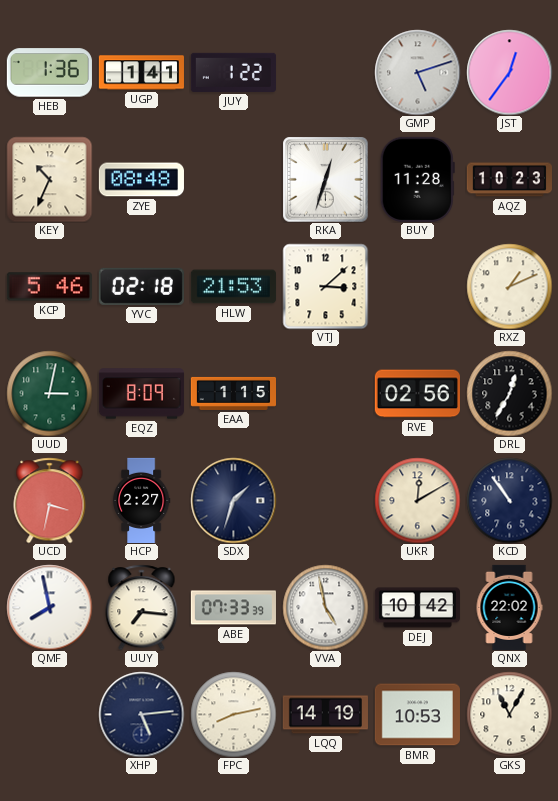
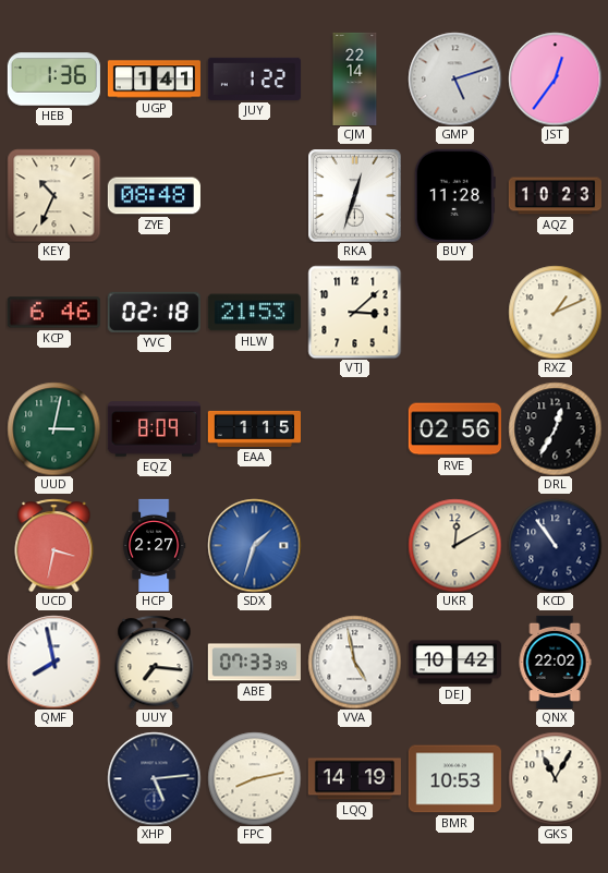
CJM: none -> 22:14
KCP: 5:46 -> 6:46
SDX dial: navy -> blue
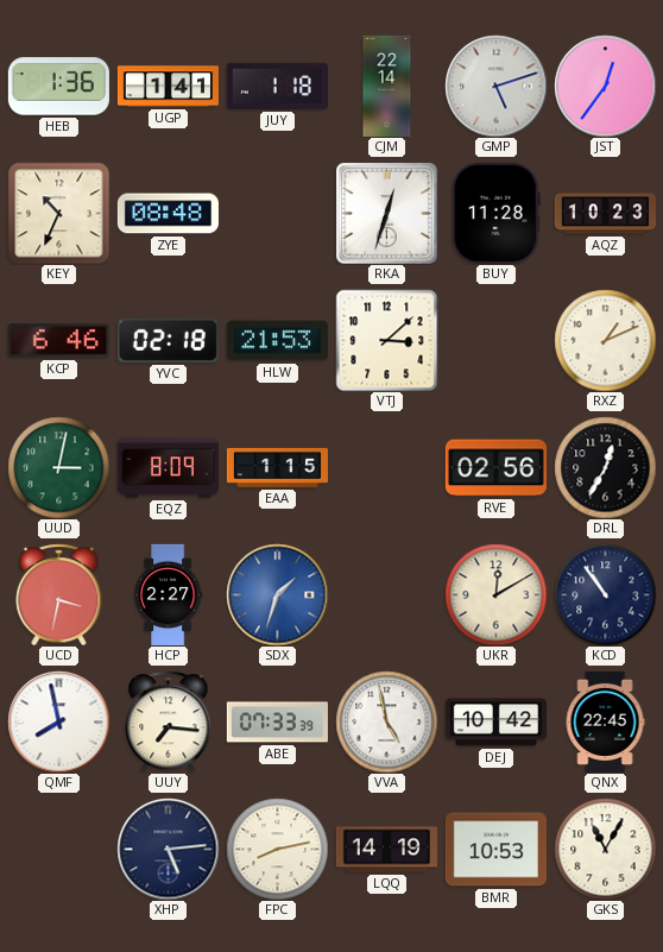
JUY: 1:22 -> 1:18
QNX: 22:02 -> 22:45
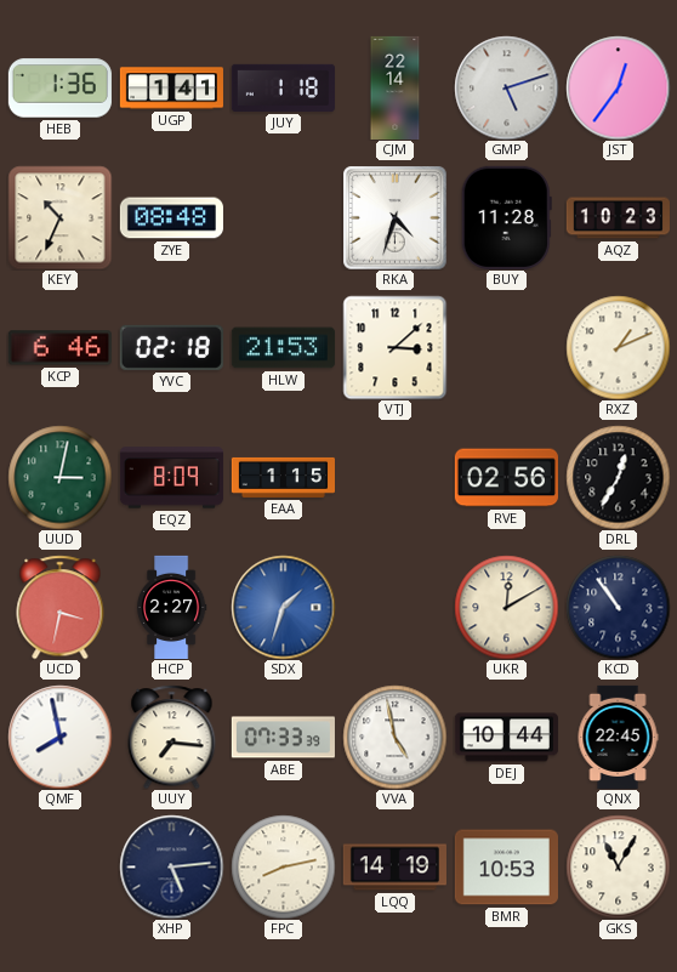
RKA: 12:33 -> 4:33
DEJ: 10:42 -> 10:44
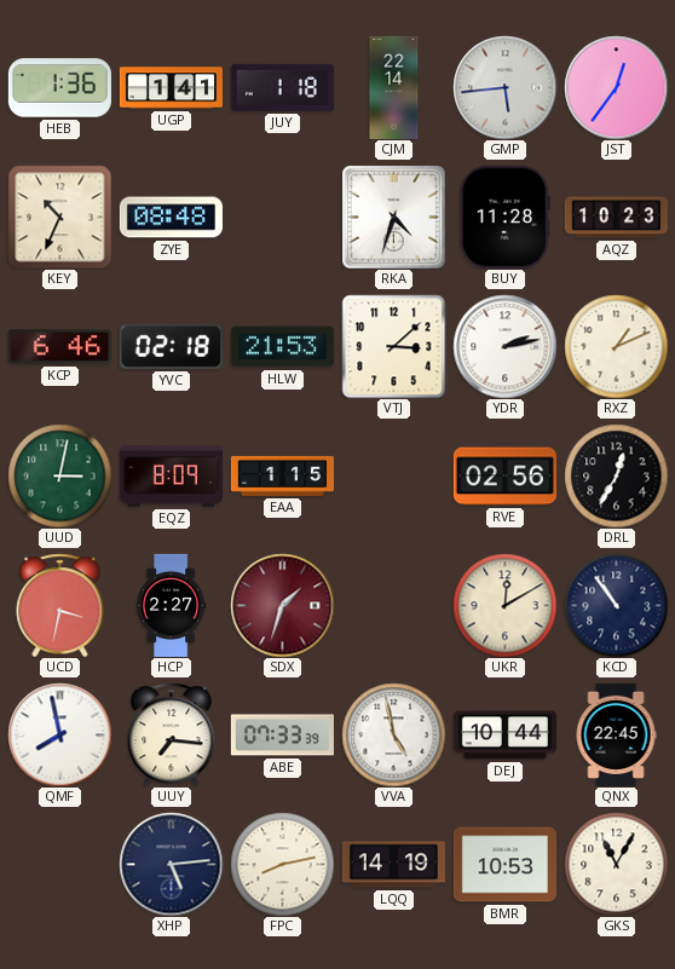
GMP: 5:12 -> 5:44
YDR: none -> 2:13
SDX dial: blue -> burgundy
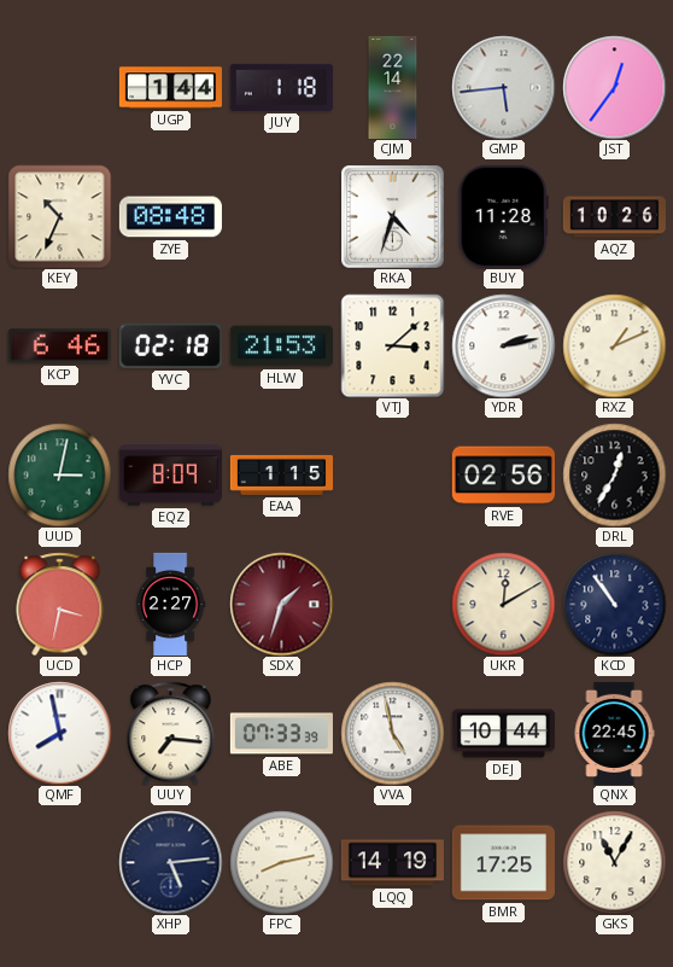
HEB: 1:36 -> none
UGP: 1:41 -> 1:44
AQZ: 10:23 -> 10:26
BMR: 10:53 -> 17:25
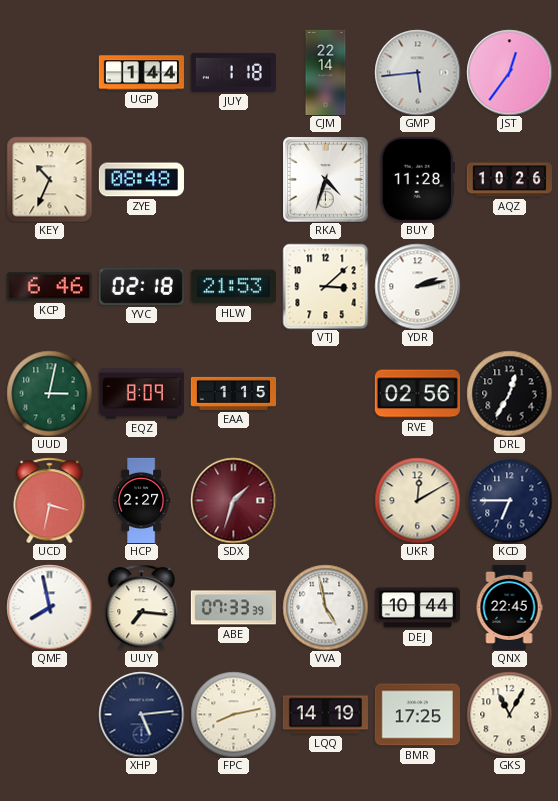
RXZ: 1:11 -> none
KCD: 10:54 -> 6:45
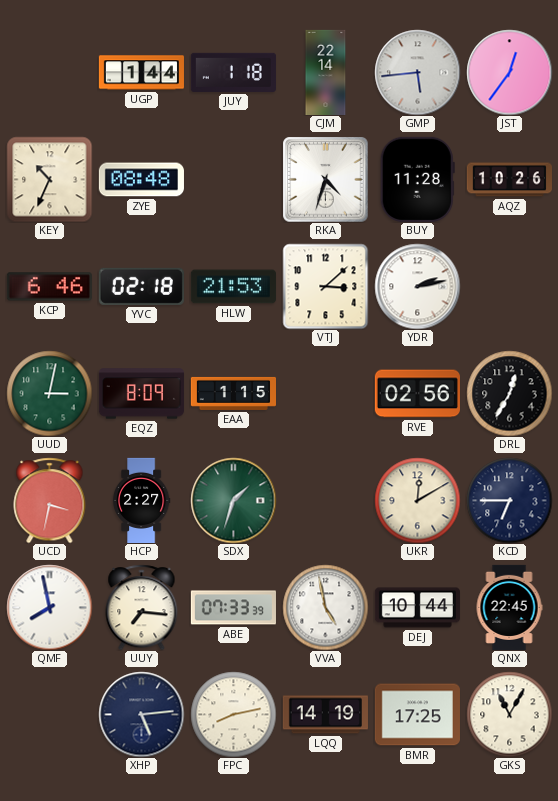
SDX dial: burgundy -> green
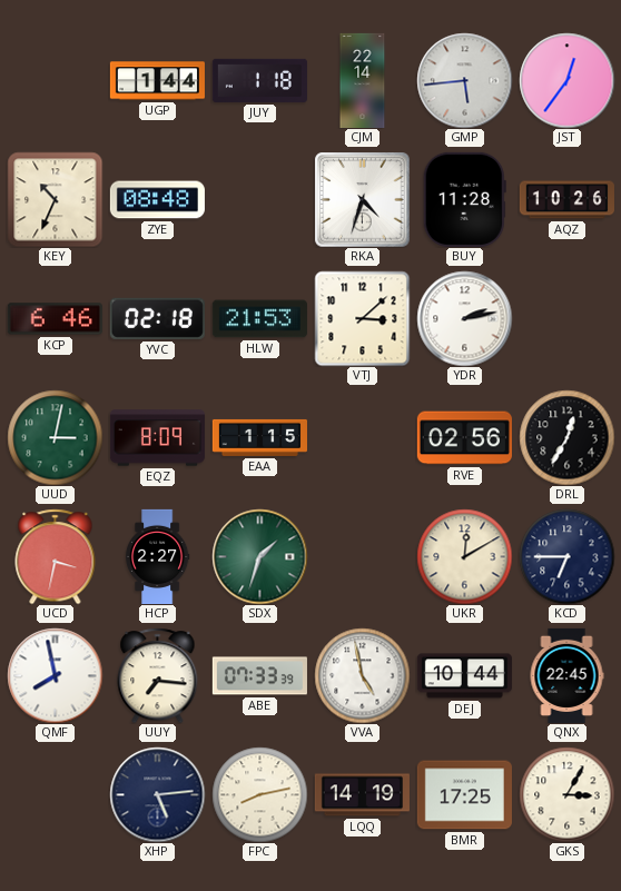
GKS: 11:05 -> 3:05
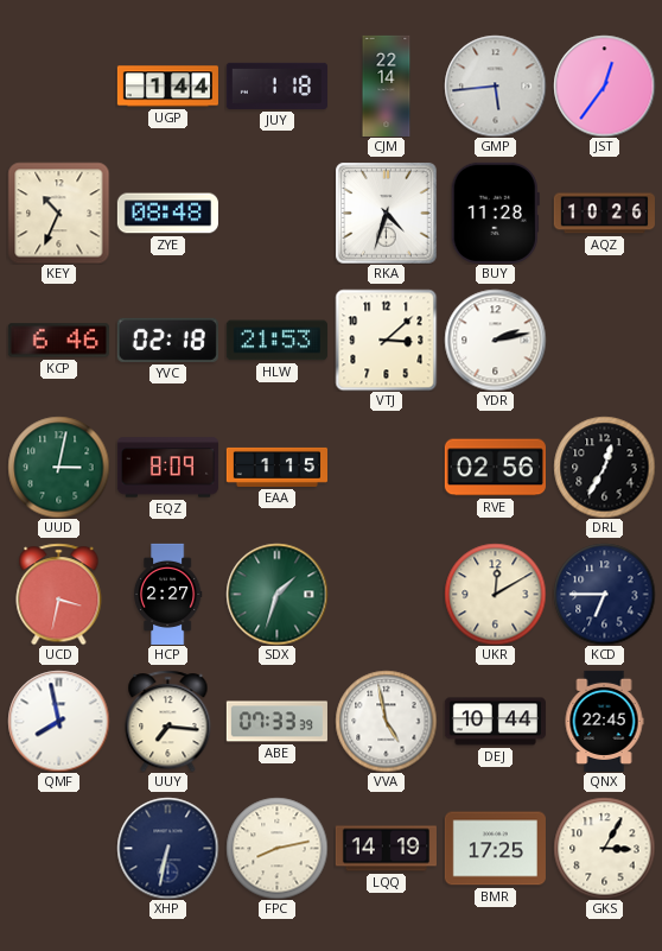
XHP: 5:14 -> 6:32
